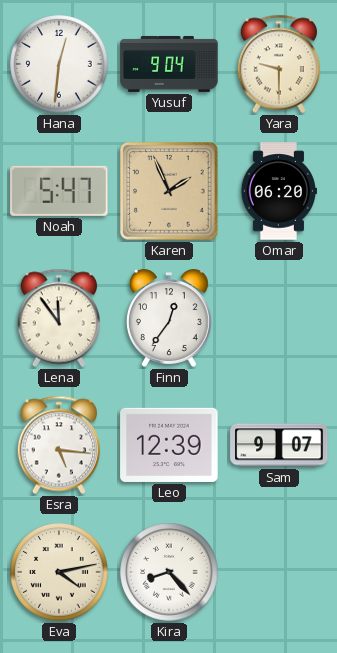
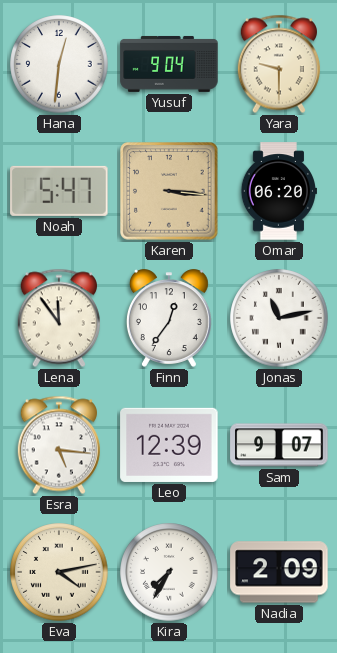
Karen: 1:56 -> 3:16
Jonas: none -> 11:13
Kira: 8:23 -> 7:35
Nadia: none -> 2:09
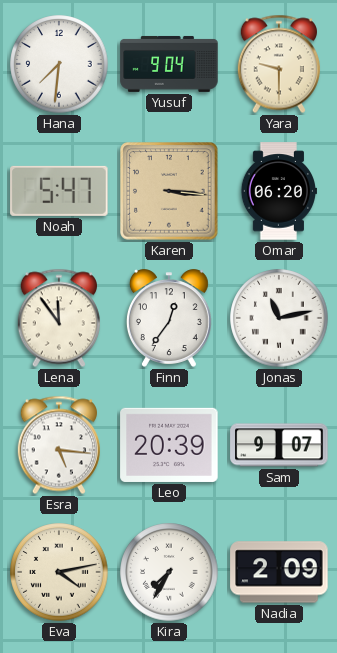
Hana: 12:31 -> 7:31
Leo: 12:39 -> 20:39
